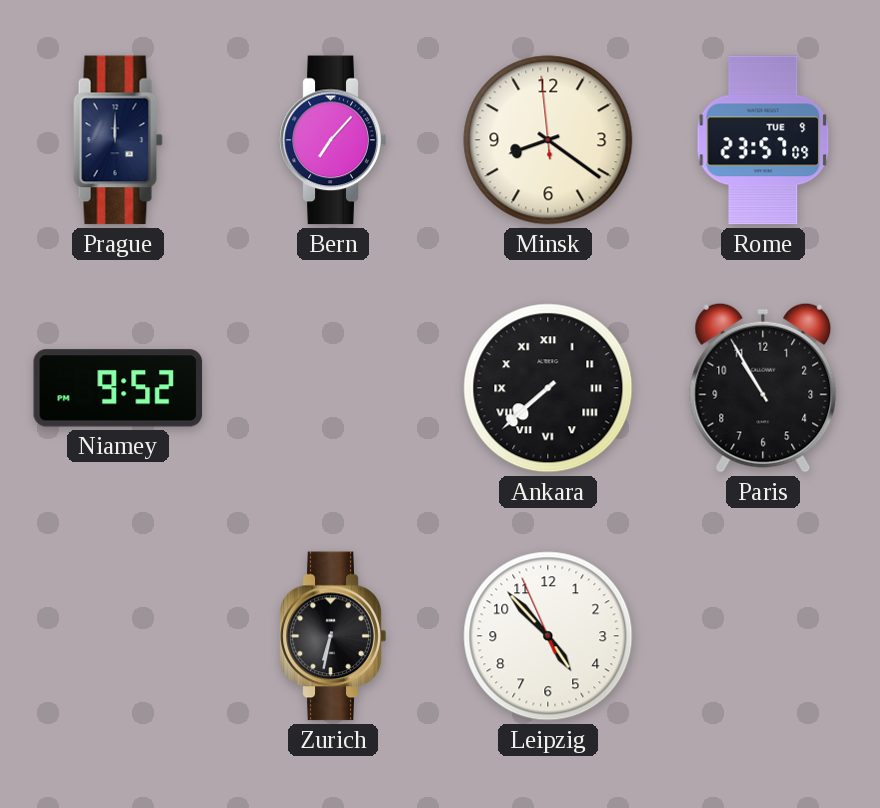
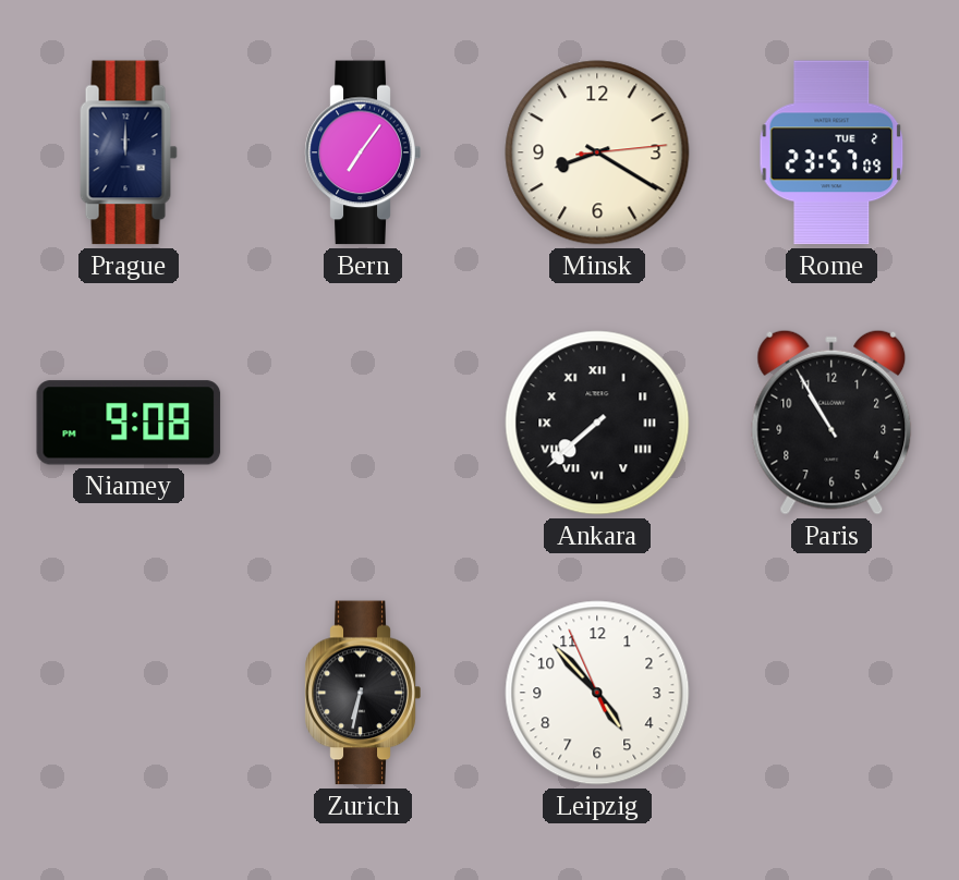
Bern: 7:07 -> 7:06
Minsk: 8:20:59 -> 8:20:14
Rome date: TUE 9 -> TUE 2
Niamey: 9:52 -> 9:08
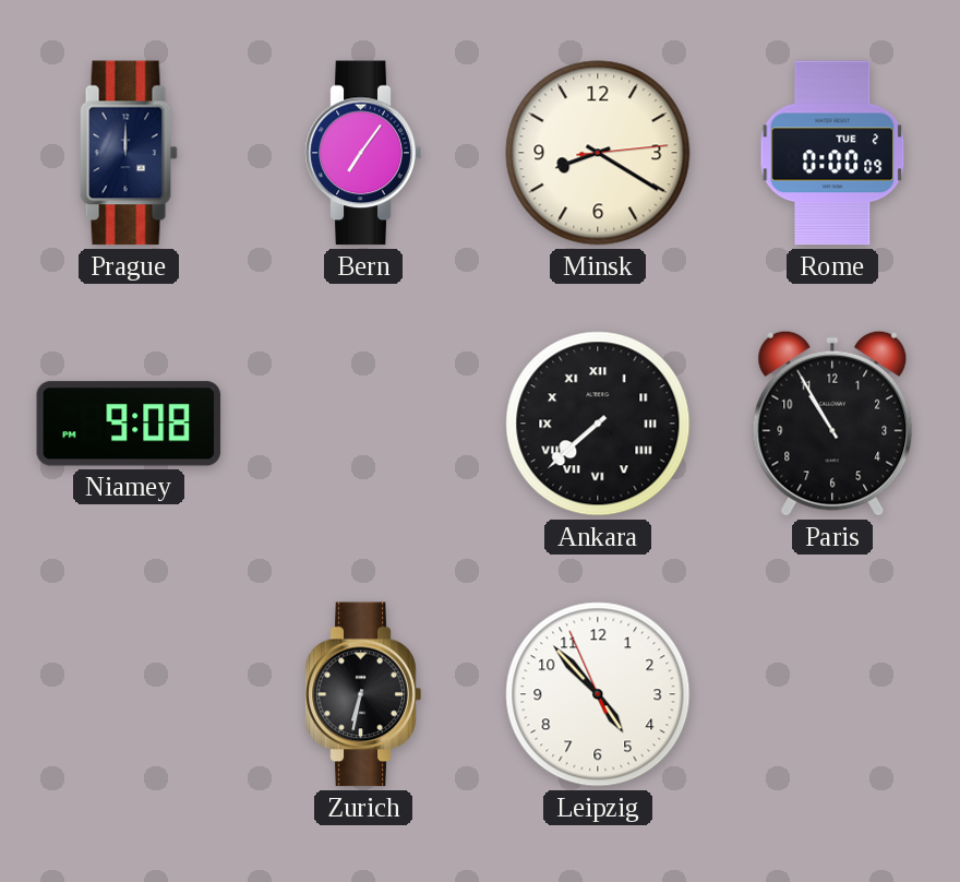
Rome: 23:57 -> 0:00
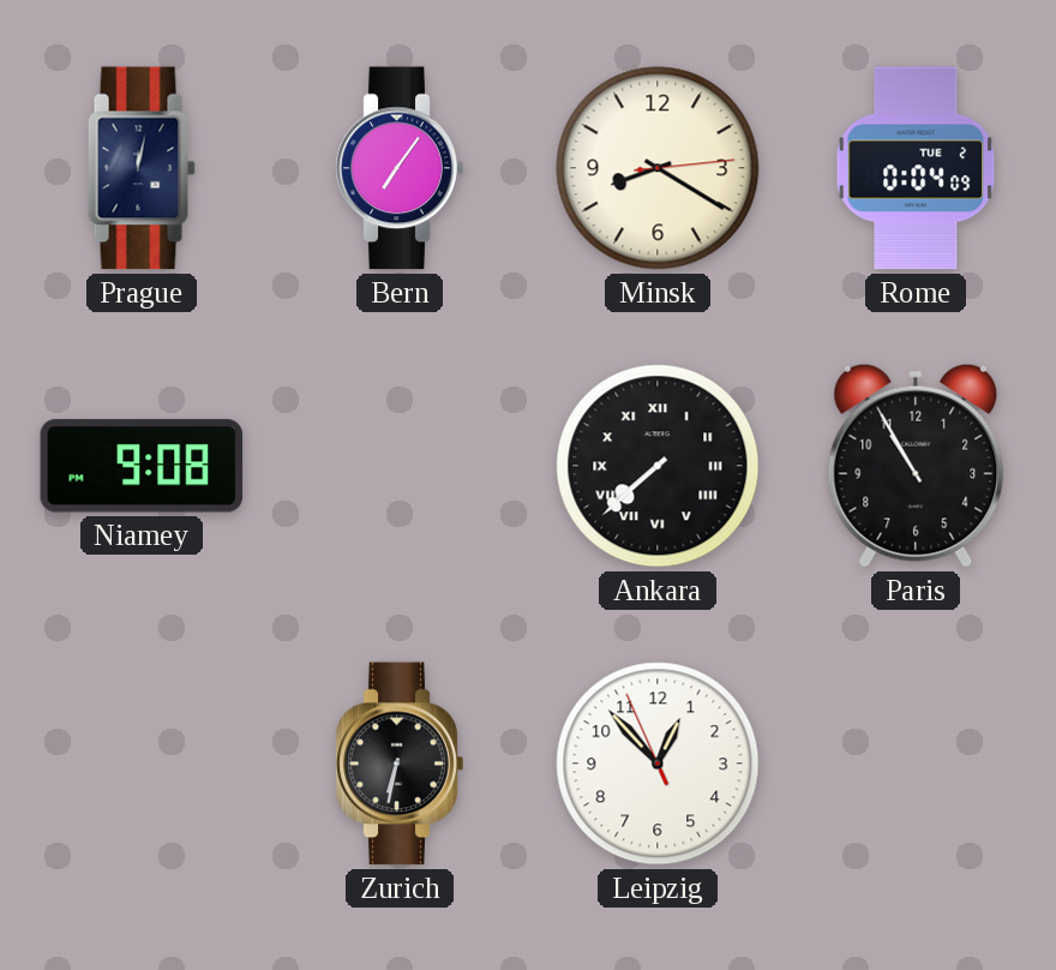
Prague: 12:00 -> 12:02
Rome: 0:00 -> 0:04
Leipzig: 4:52 -> 12:52
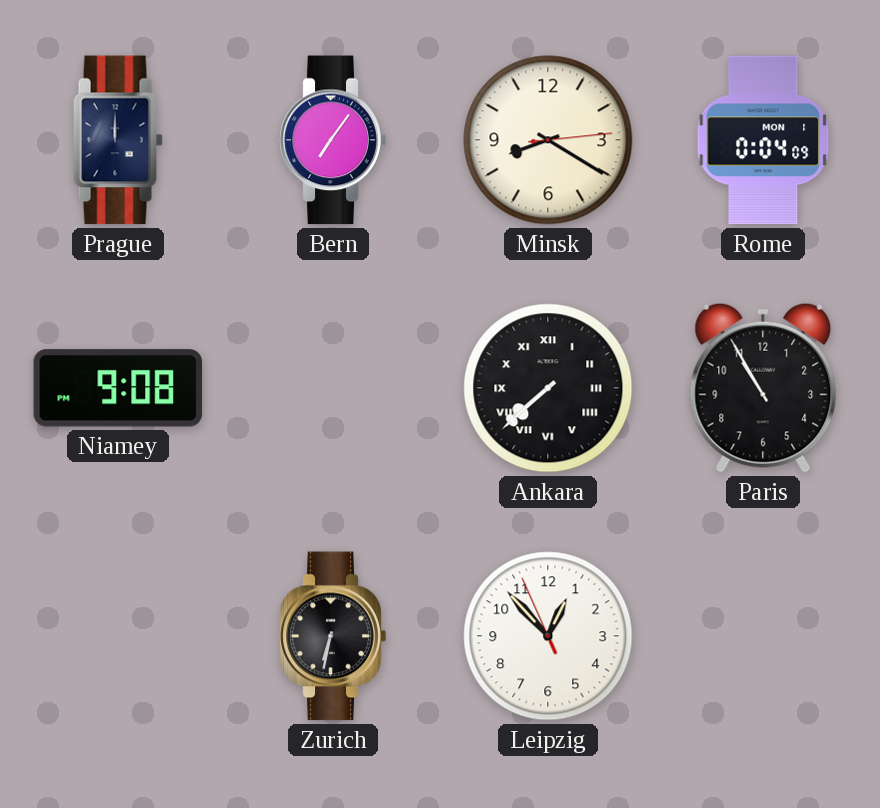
Prague: 12:02 -> 12:00
Rome date: TUE 2 -> MON 1
